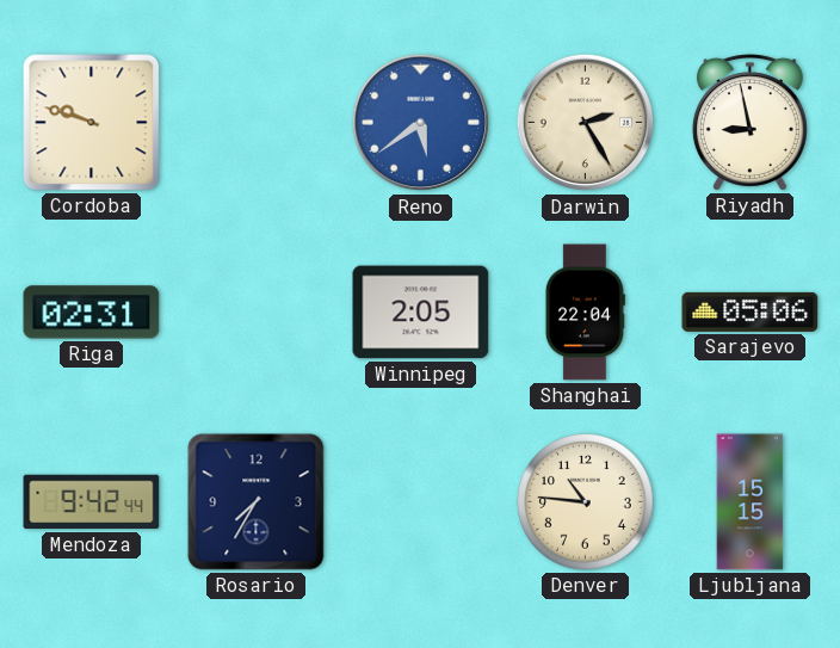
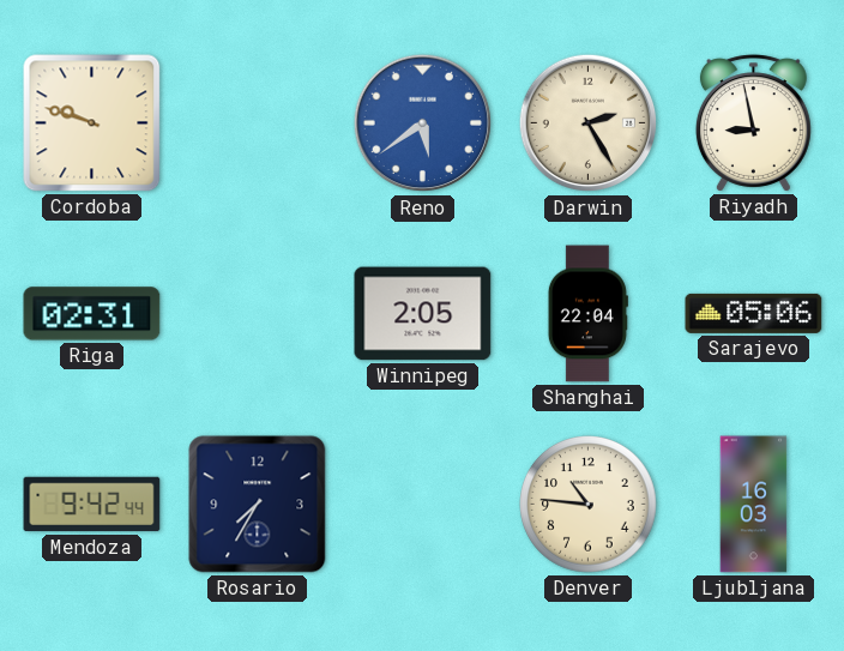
Ljubljana: 15:15 -> 16:03
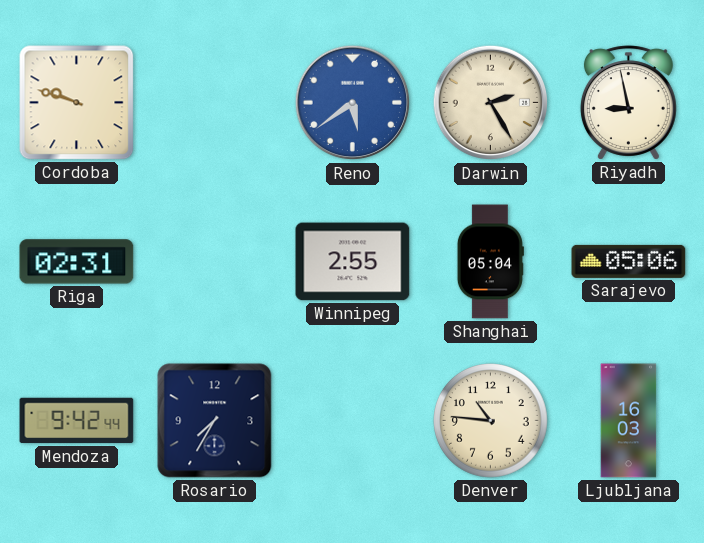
Winnipeg: 2:05 -> 2:55
Shanghai: 22:04 -> 05:04
